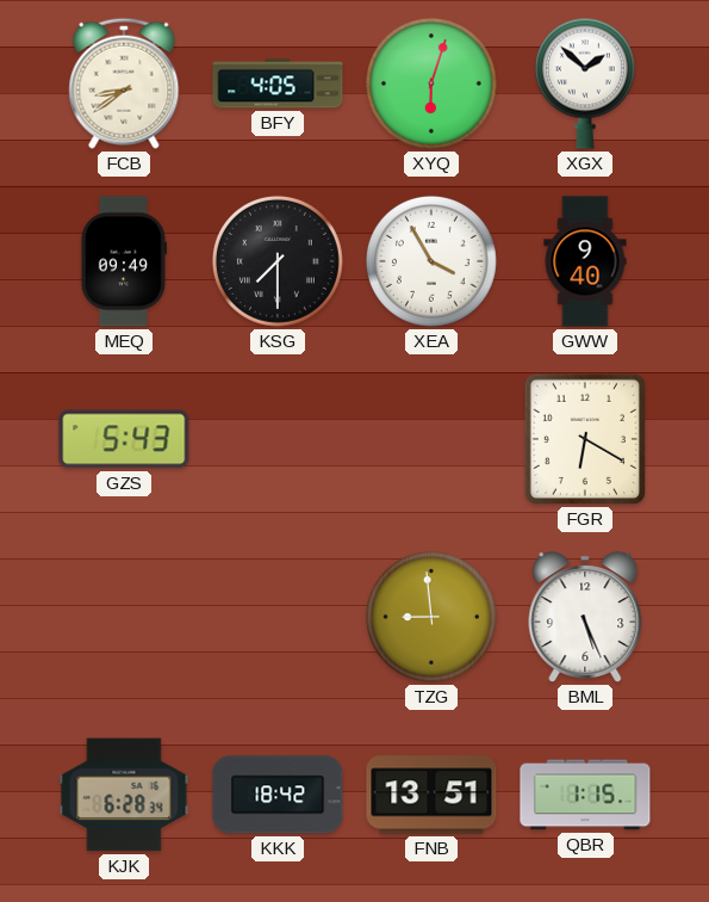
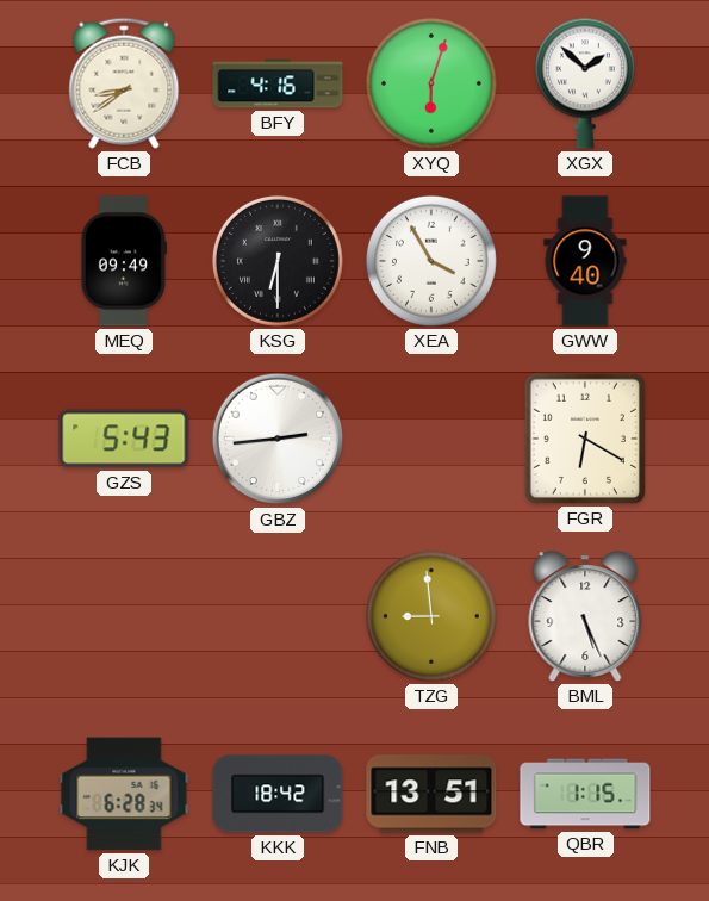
BFY: 4:05 -> 4:16
KSG: 7:30 -> 6:30
GBZ: none -> 2:44
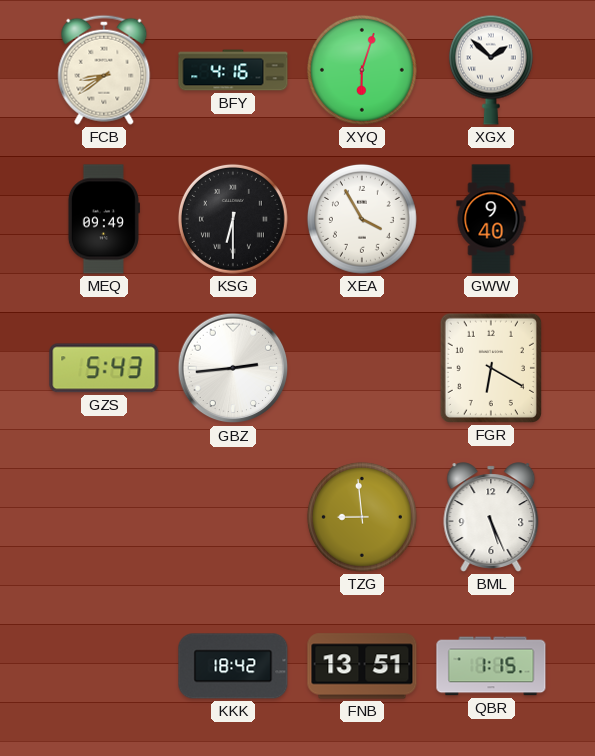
KJK: 6:28 -> none
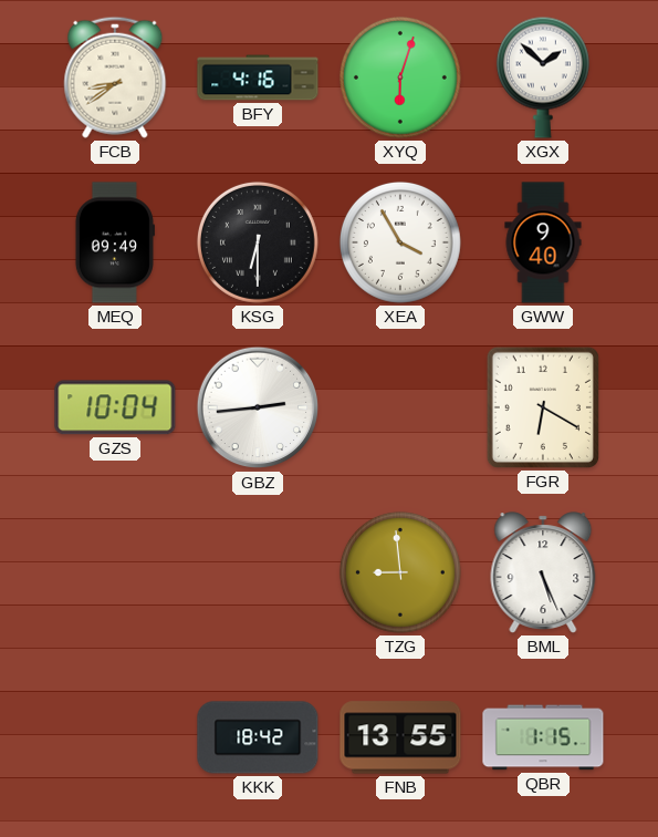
GZS: 5:43 -> 10:04
FNB: 13:51 -> 13:55
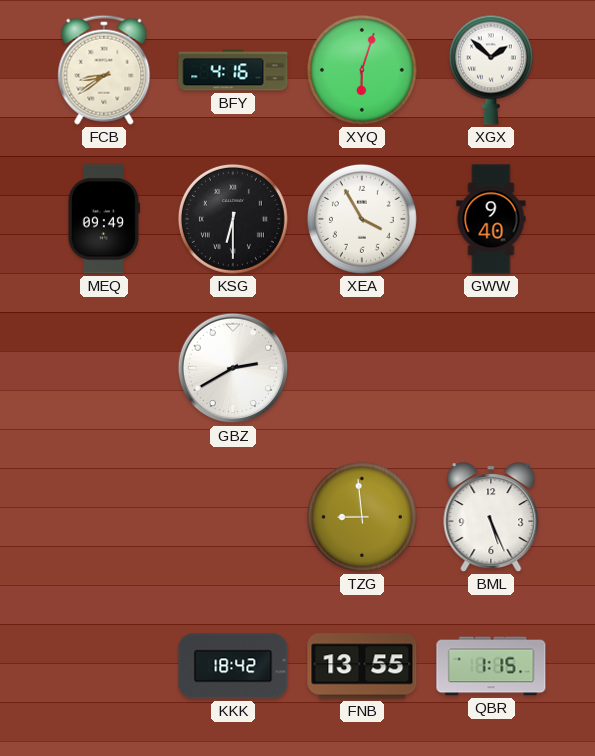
GZS: 10:04 -> none
GBZ: 2:44 -> 2:40
FGR: 6:20 -> none
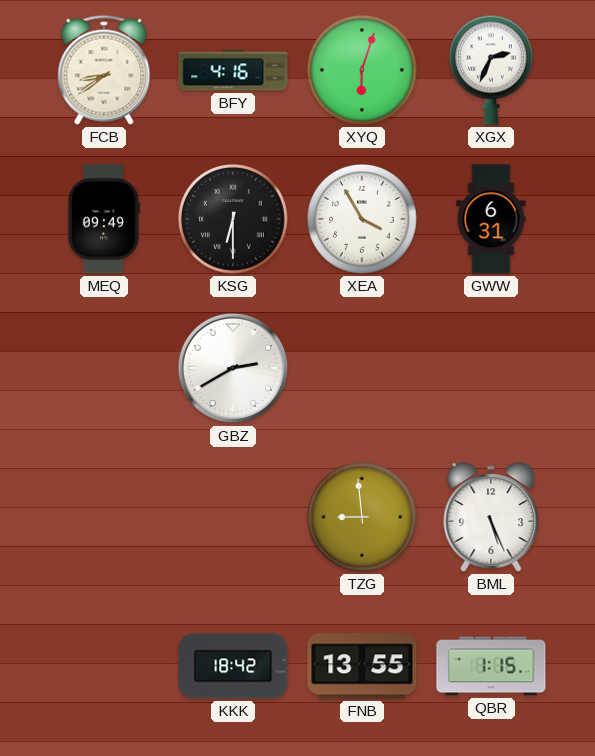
XGX: 1:52 -> 2:34
GWW: 9:40 -> 6:31
